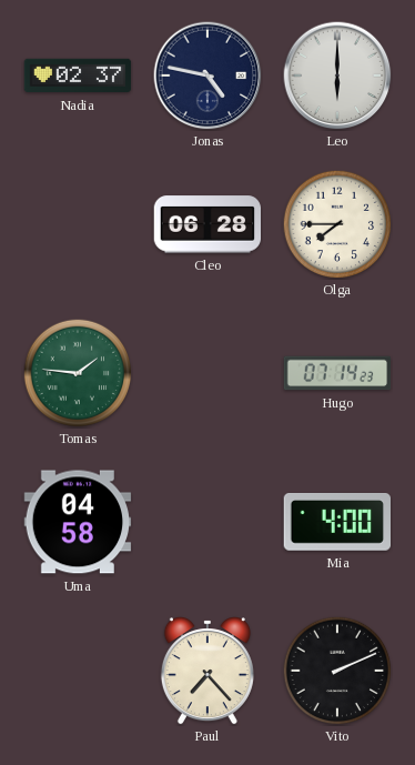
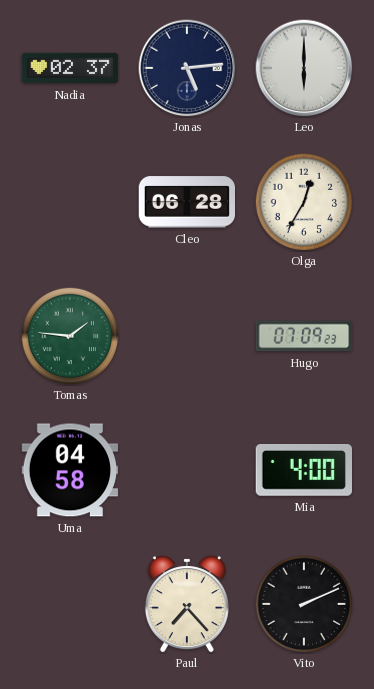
Jonas: 4:47 -> 5:14
Olga: 7:45 -> 12:35
Hugo: 07:14 -> 07:09
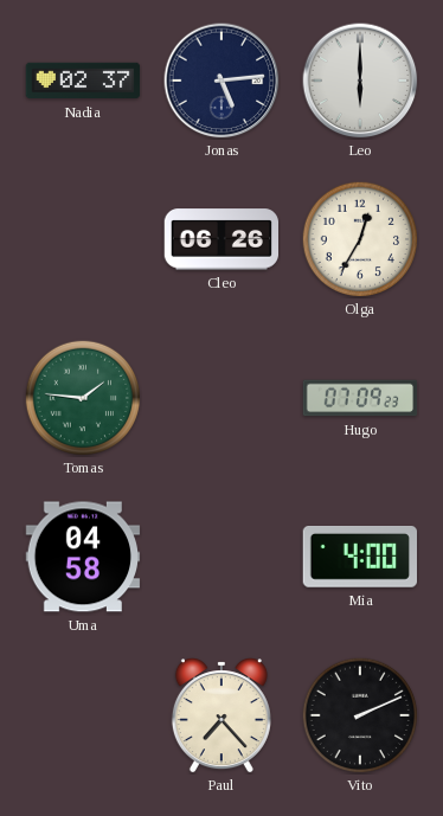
Cleo: 06:28 -> 06:26
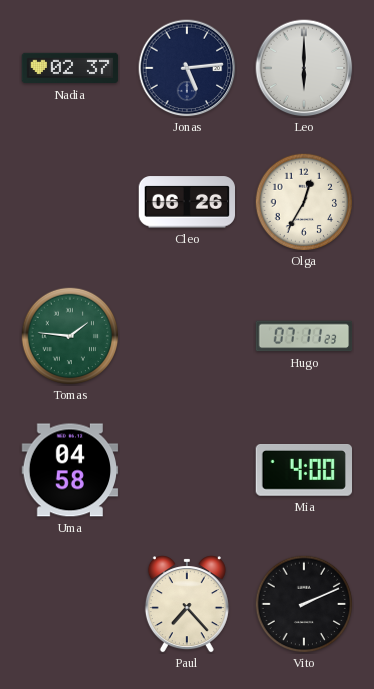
Hugo: 07:09 -> 07:11
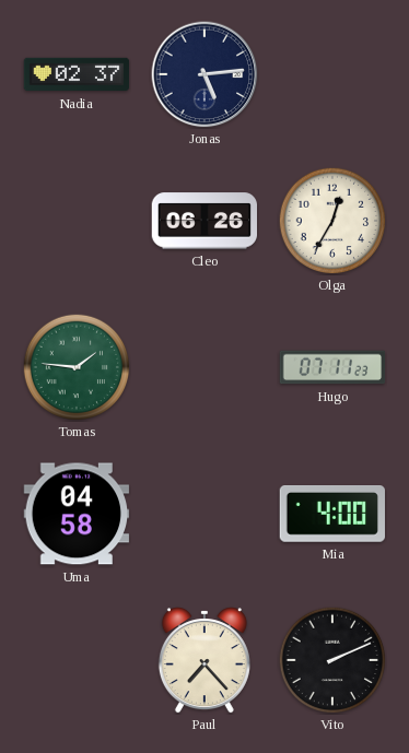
Leo: 6:00 -> none
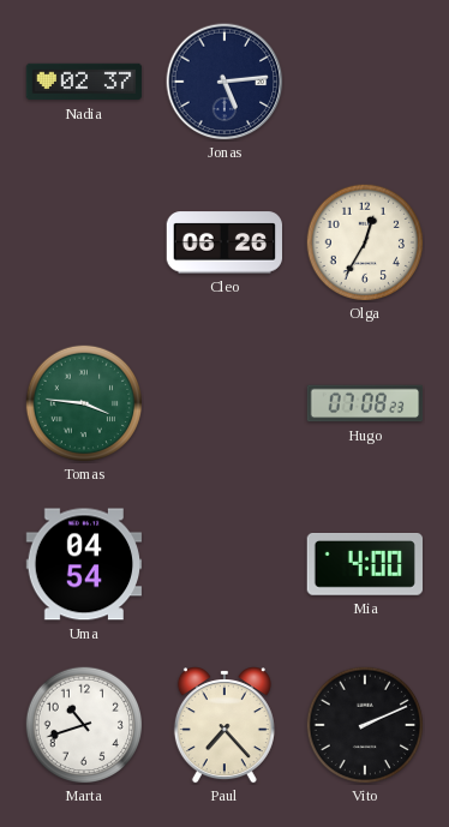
Tomas: 1:46 -> 3:46
Hugo: 07:11 -> 07:08
Uma: 04:58 -> 04:54
Marta: none -> 10:42
